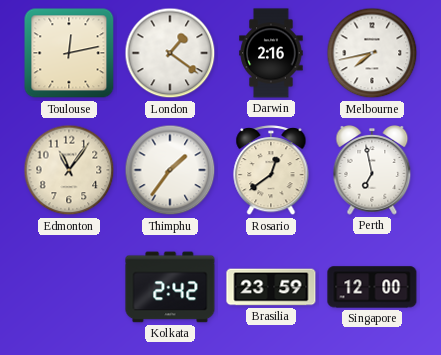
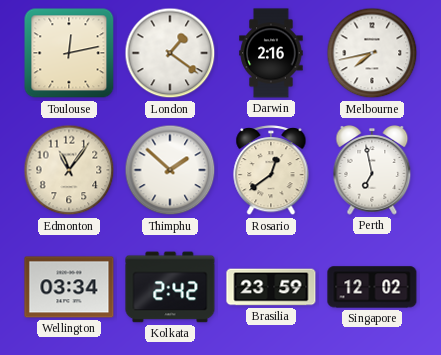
Thimphu: 1:36 -> 1:52
Wellington: none -> 03:34
Singapore: 12:00 -> 12:02
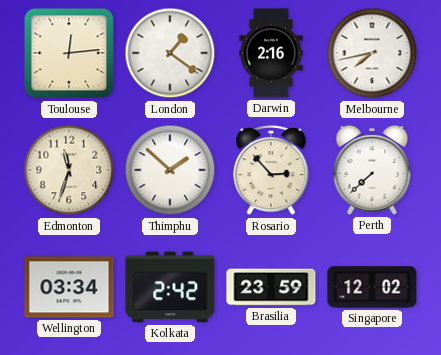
Toulouse: 12:13 -> 12:14
Edmonton: 11:06 -> 11:33
Rosario: 12:39 -> 2:53
Perth: 6:58 -> 7:38
